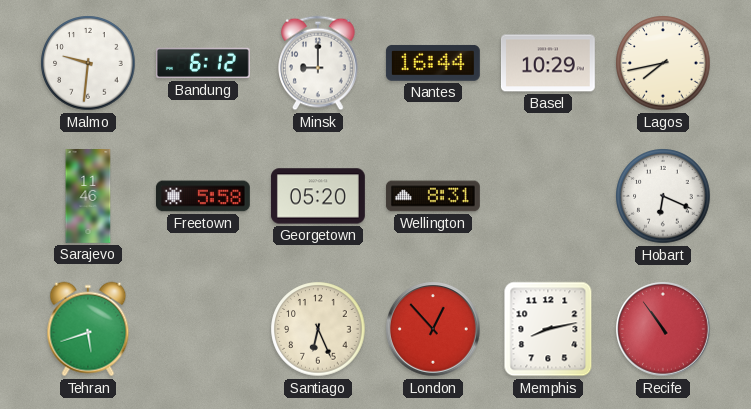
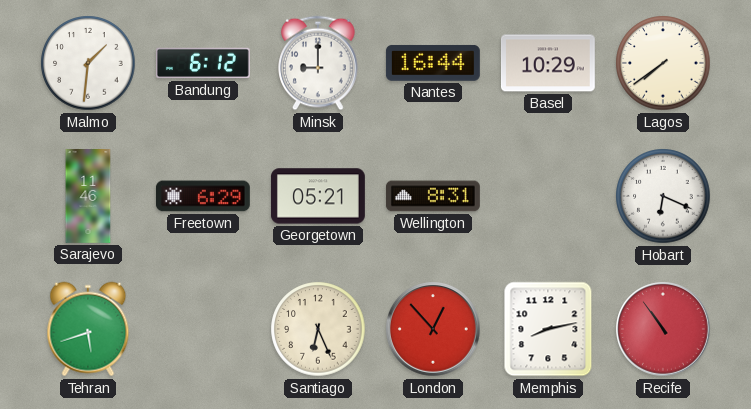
Malmo: 9:31 -> 1:31
Lagos: 7:43 -> 7:39
Freetown: 5:58 -> 6:29
Georgetown: 05:20 -> 05:21
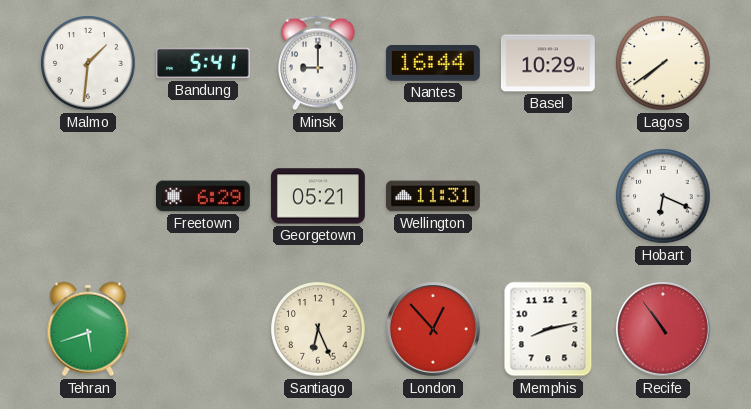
Bandung: 6:12 -> 5:41
Sarajevo: 11:46 -> none
Wellington: 8:31 -> 11:31
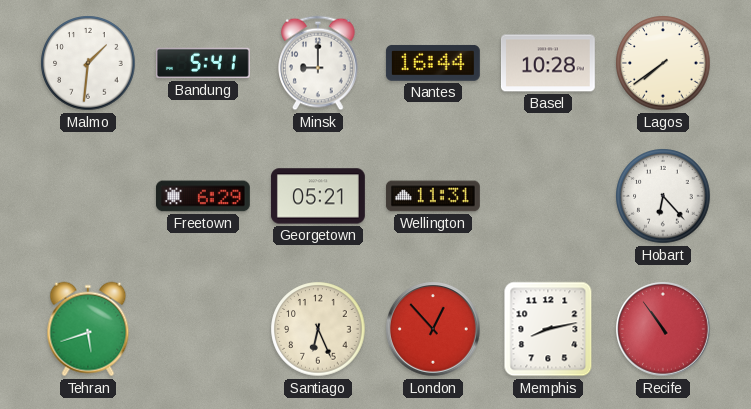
Basel: 10:29 -> 10:28
Hobart: 6:19 -> 6:23
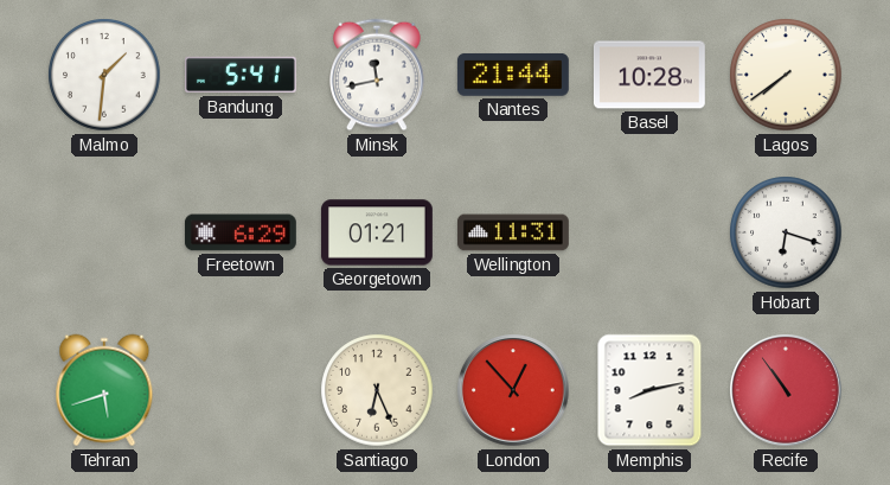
Minsk: 9:00 -> 11:43
Nantes: 16:44 -> 21:44
Georgetown: 05:21 -> 01:21
Hobart: 6:23 -> 6:18
